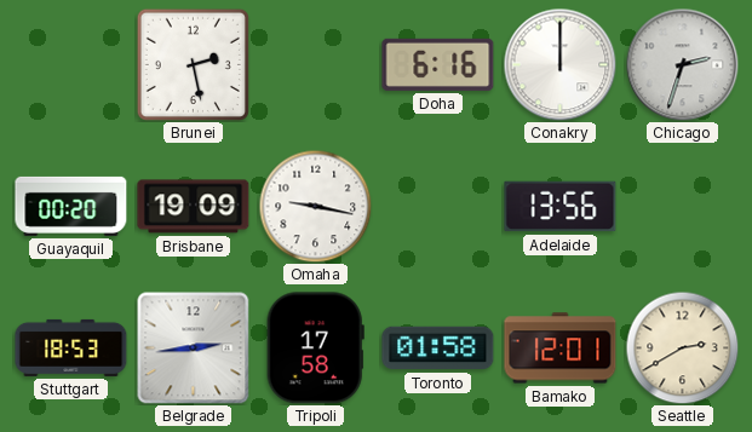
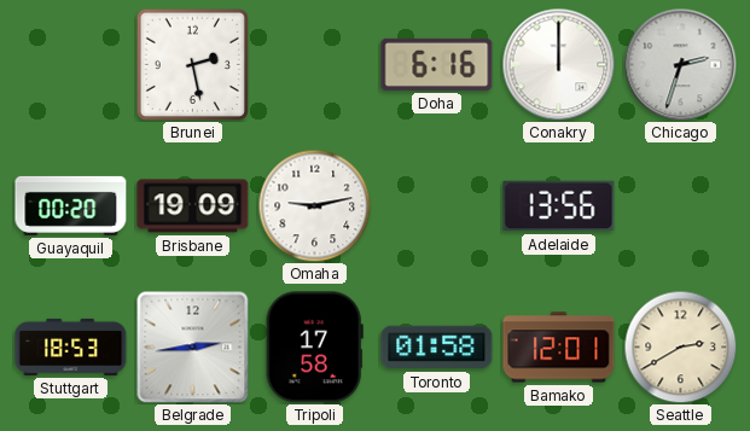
Omaha: 9:17 -> 9:13
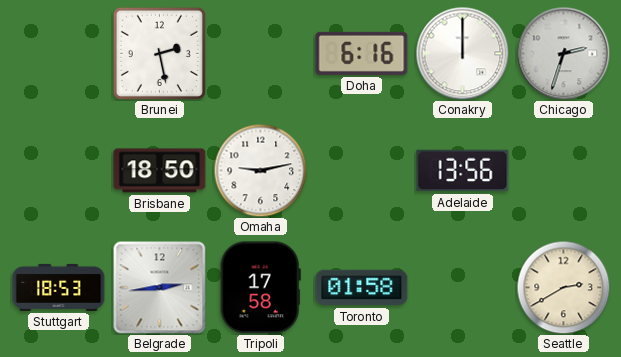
Guayaquil: 00:20 -> none
Brisbane: 19:09 -> 18:50
Bamako: 12:01 -> none
